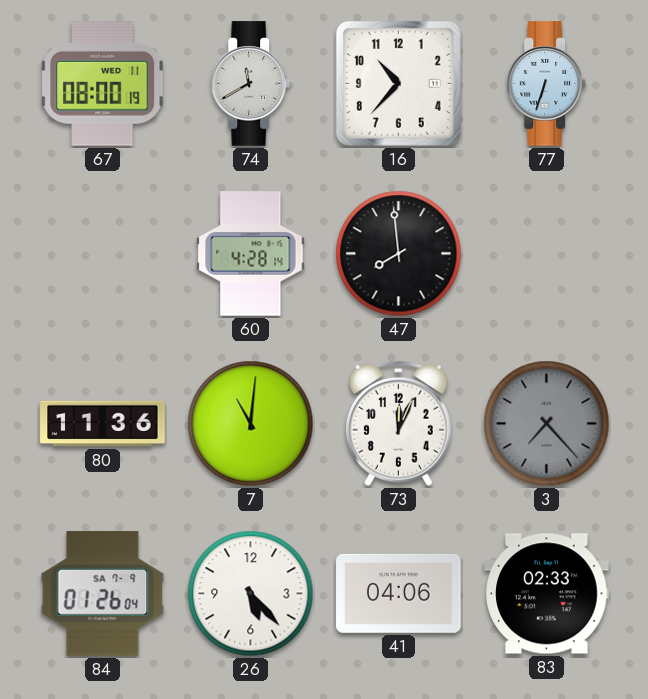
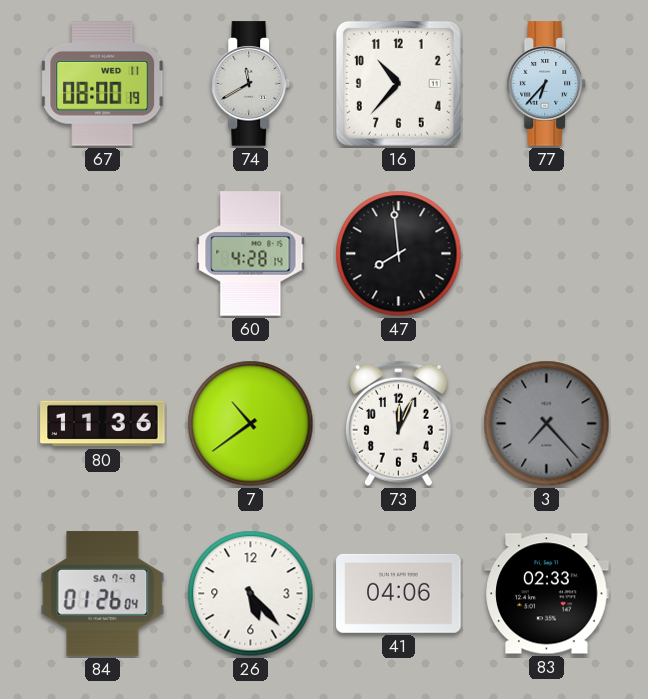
77: 6:33 -> 6:37
7: 11:01 -> 10:39
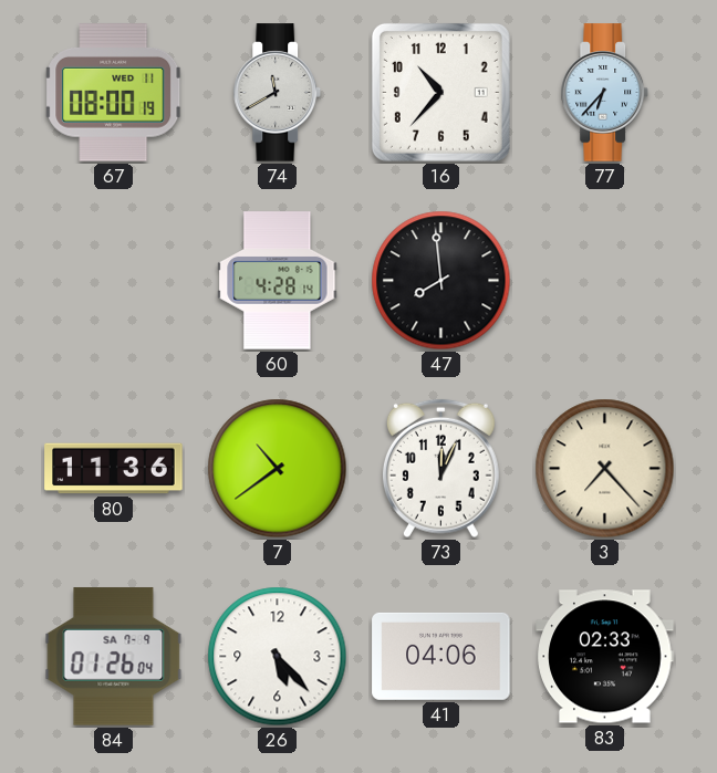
3 dial: grey -> cream
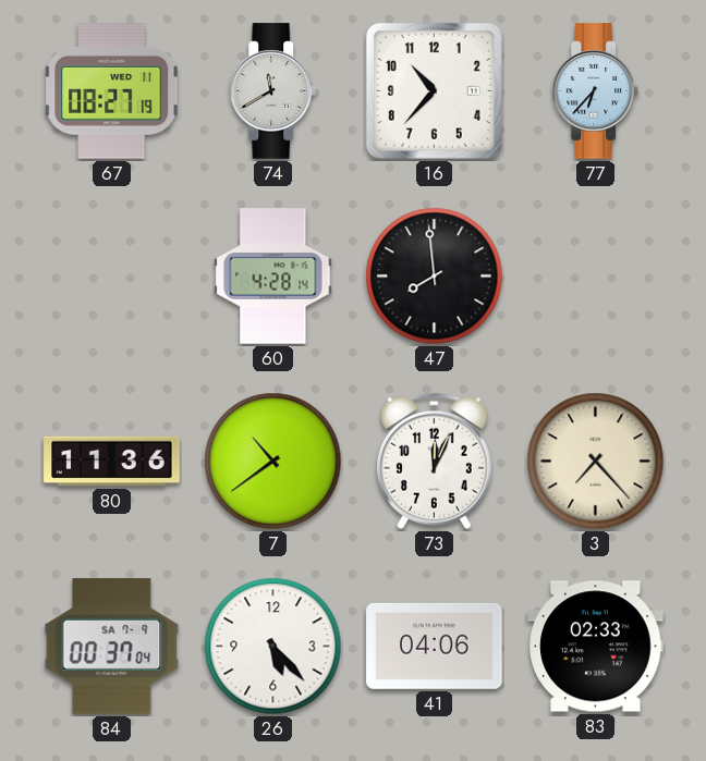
67: 08:00 -> 08:27
84: 01:26 -> 00:37
